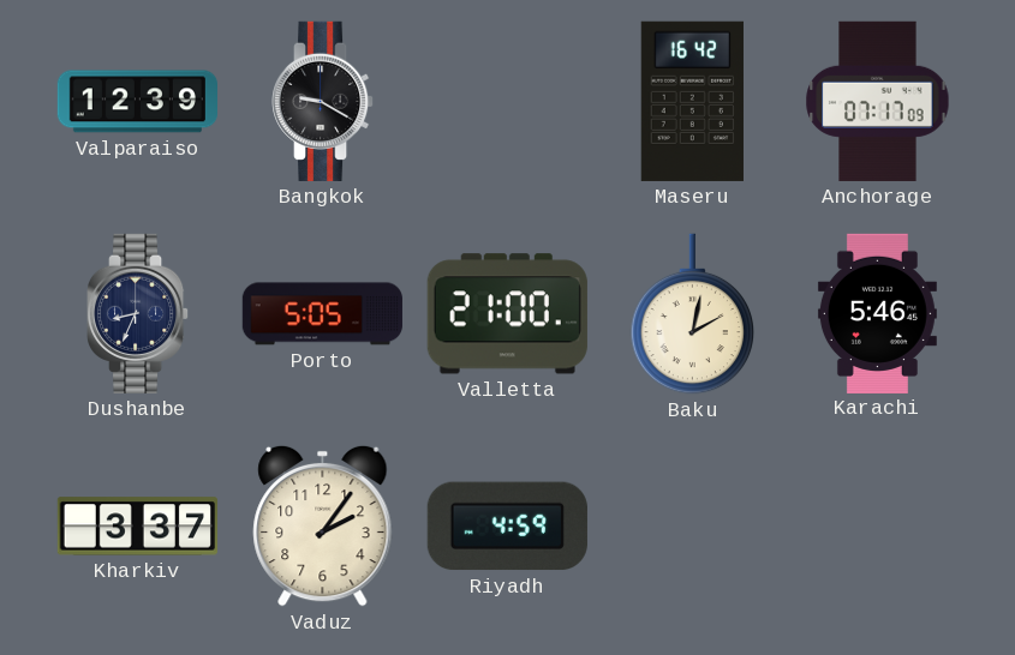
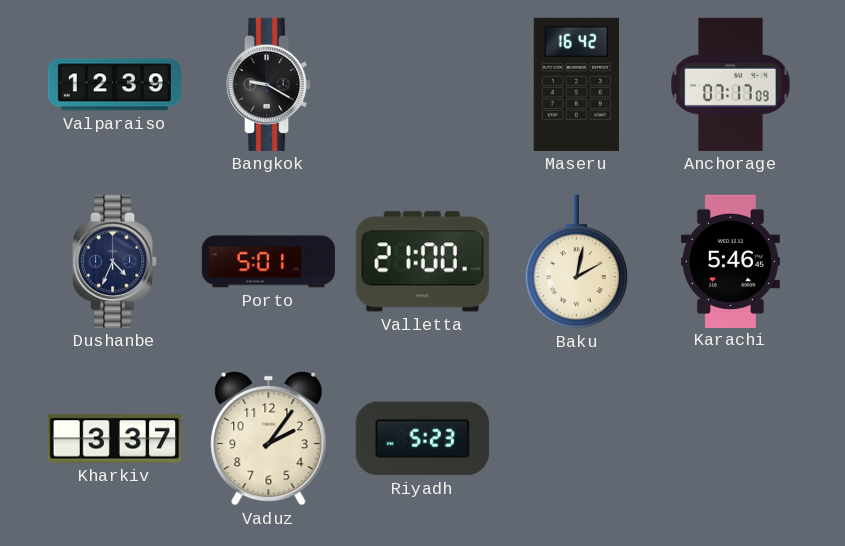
Dushanbe: 8:34 -> 4:34
Porto: 5:05 -> 5:01
Riyadh: 4:59 -> 5:23
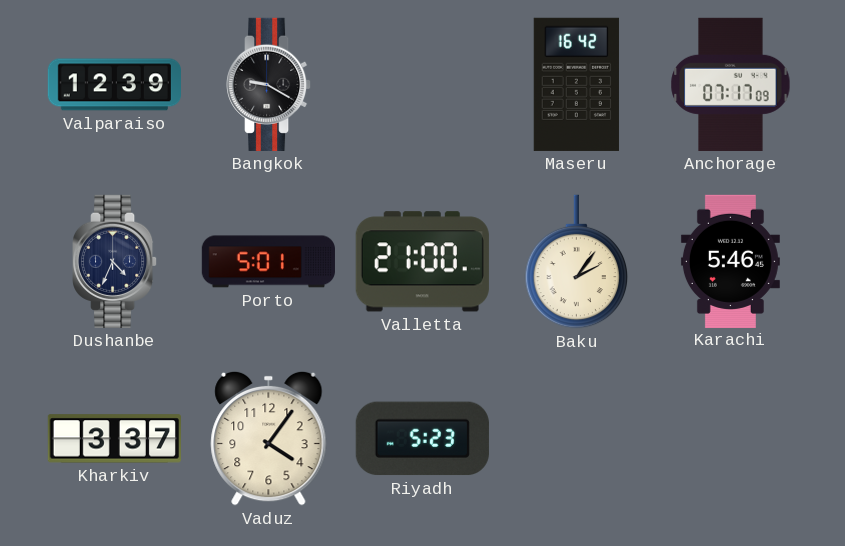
Baku: 2:02 -> 2:06
Vaduz: 2:06 -> 4:06
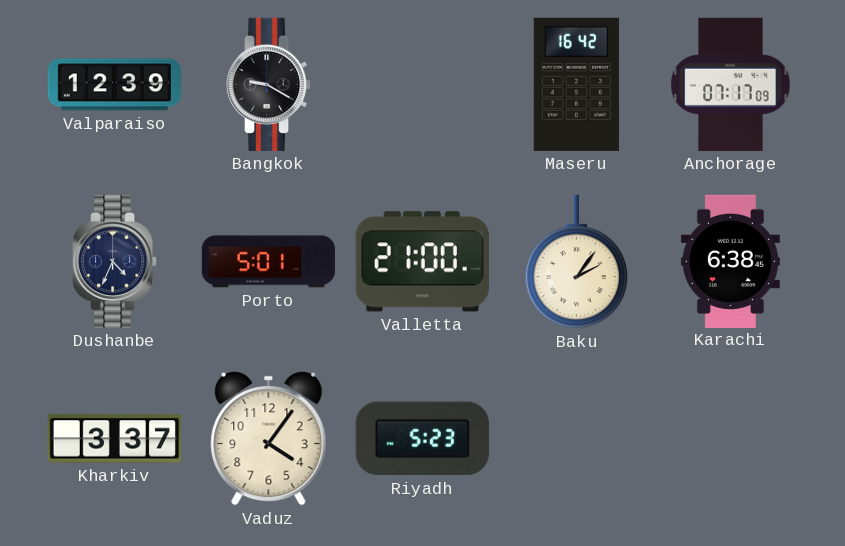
Karachi: 5:46 -> 6:38
